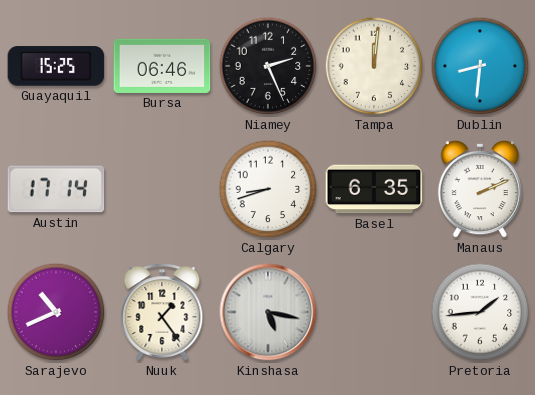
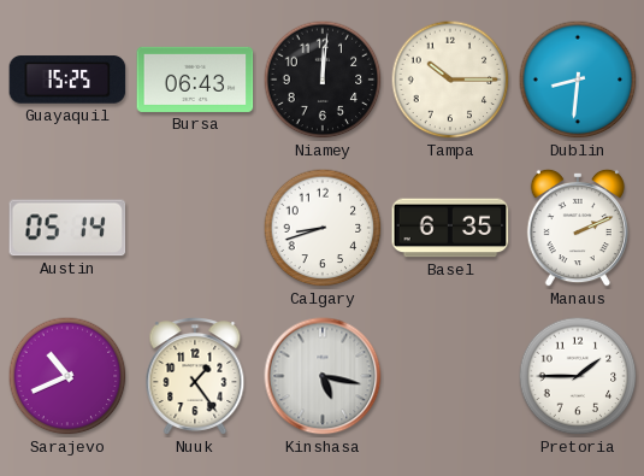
Bursa: 06:46 -> 06:43
Niamey: 2:26 -> 12:01
Tampa: 12:01 -> 10:15
Austin: 17:14 -> 05:14
Pretoria: 1:44 -> 1:45
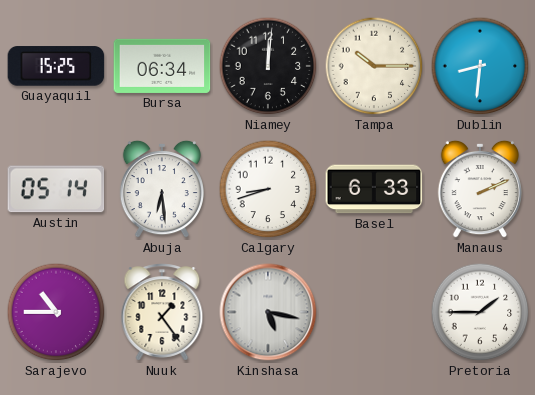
Bursa: 06:43 -> 06:34
Abuja: none -> 6:29
Basel: 6:35 -> 6:33
Sarajevo: 10:41 -> 10:45
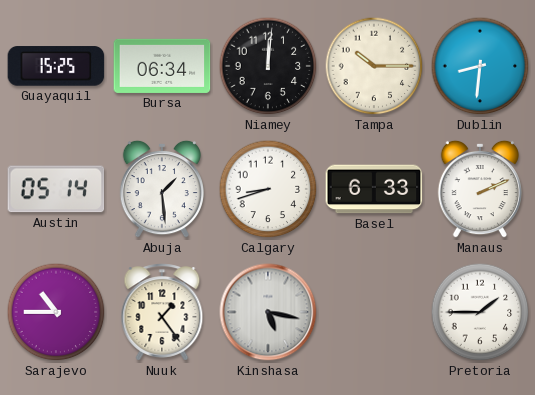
Abuja: 6:29 -> 1:29
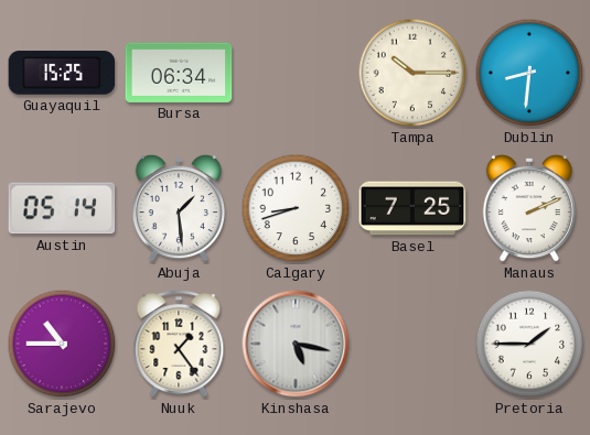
Niamey: 12:01 -> none
Basel: 6:33 -> 7:25
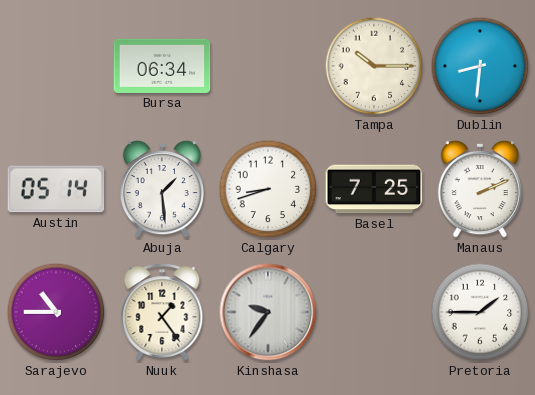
Guayaquil: 15:25 -> none
Kinshasa: 5:17 -> 9:36
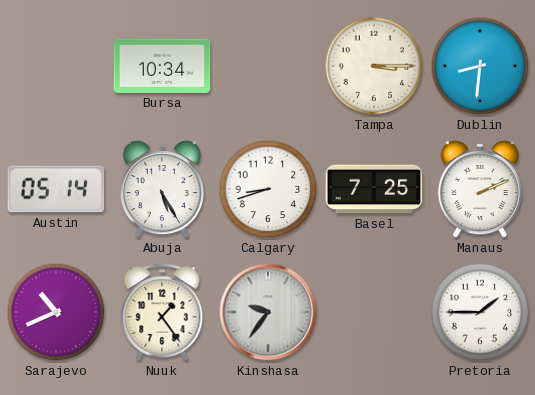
Bursa: 06:34 -> 10:34
Tampa: 10:15 -> 3:15
Abuja: 1:29 -> 5:25
Sarajevo: 10:45 -> 10:41
